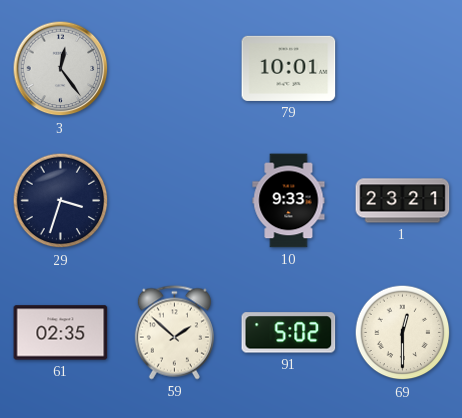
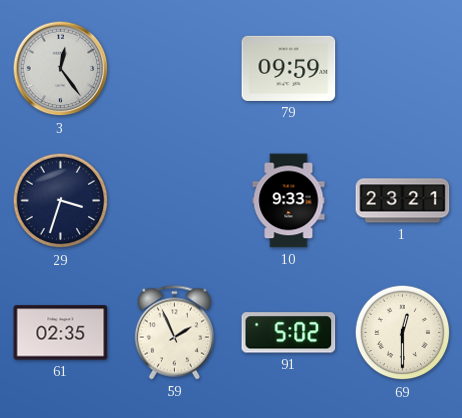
79: 10:01 -> 09:59
59: 1:52 -> 1:56
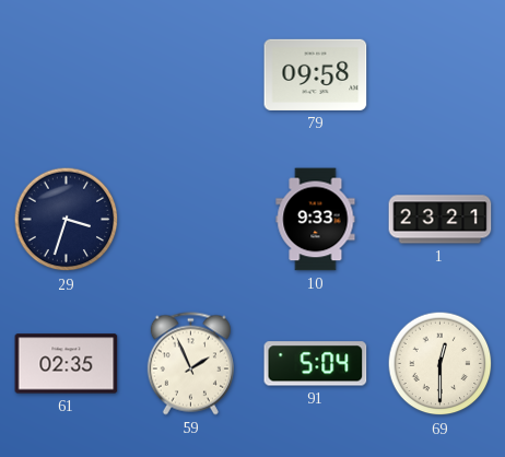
3: 12:24 -> none
79: 09:59 -> 09:58
91: 5:02 -> 5:04
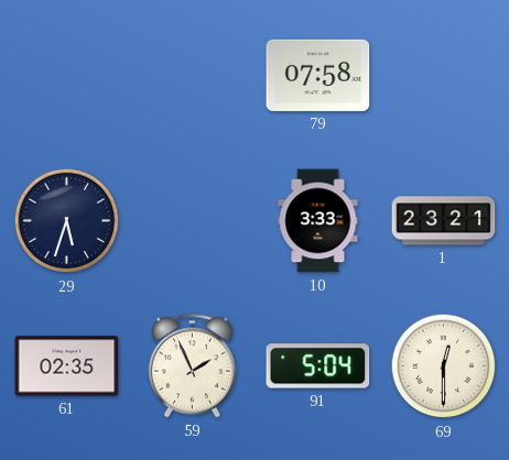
79: 09:58 -> 07:58
29: 3:33 -> 5:33
10: 9:33 -> 3:33
